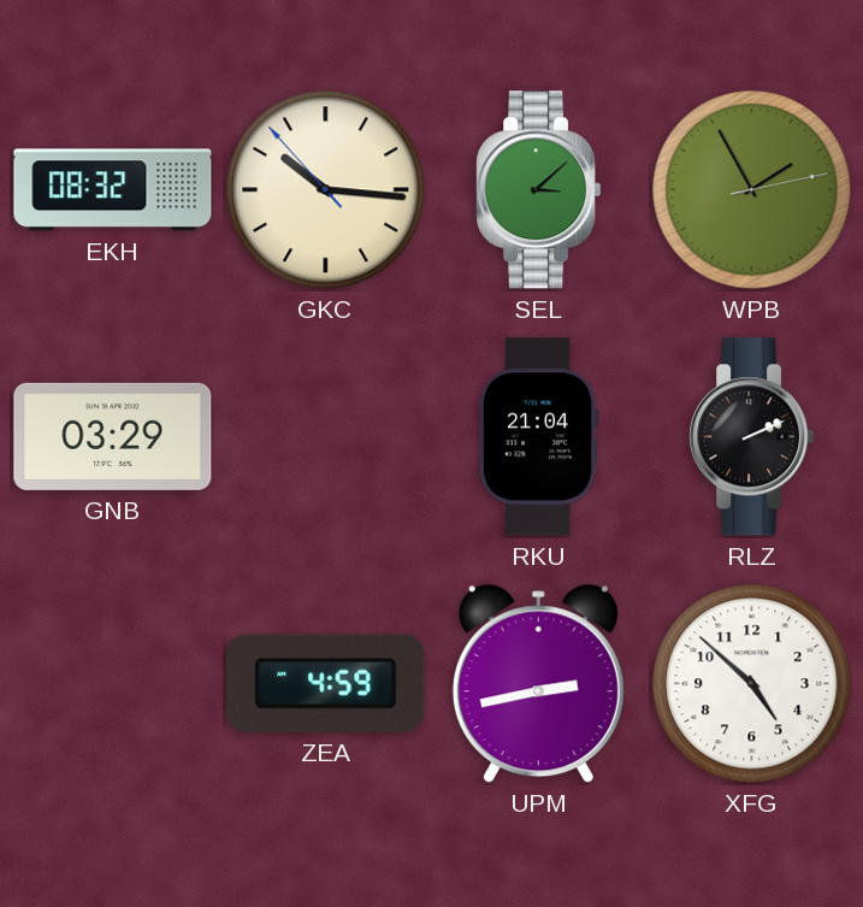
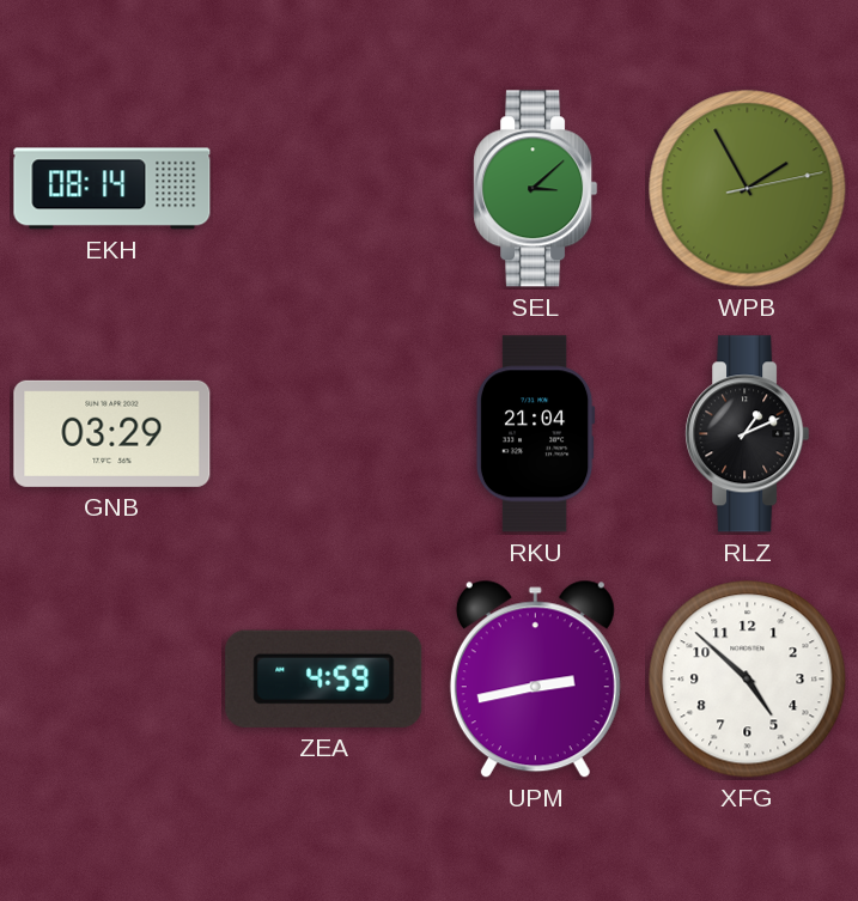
EKH: 08:32 -> 08:14
GKC: 10:15 -> none
RLZ: 2:11 -> 1:11
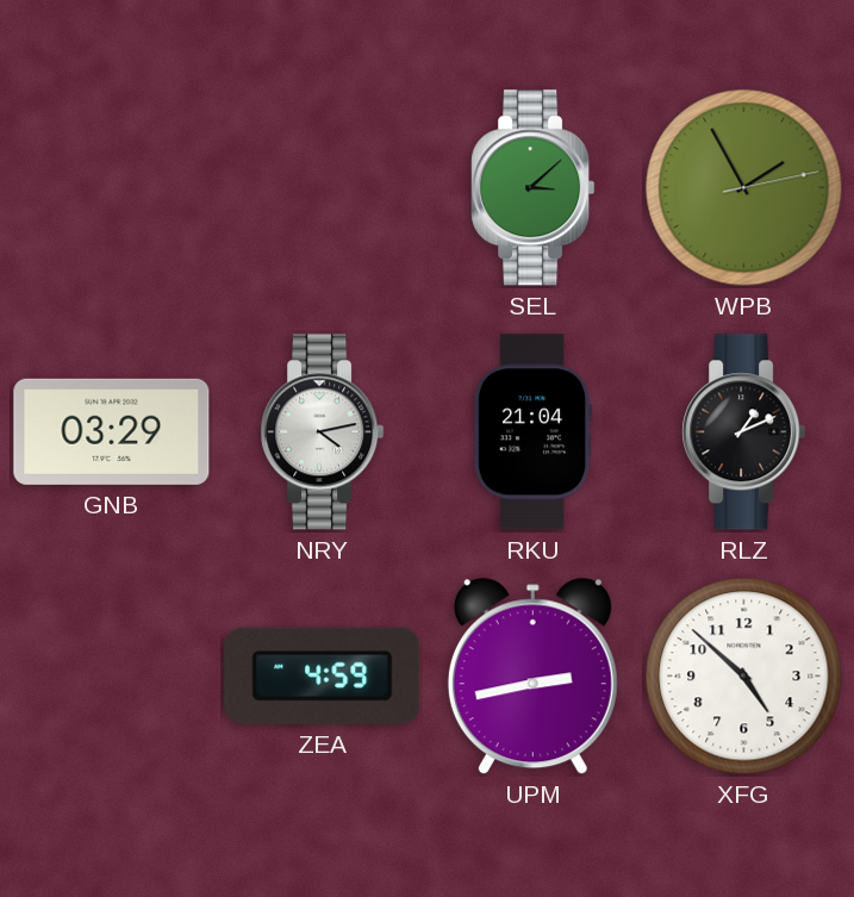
EKH: 08:14 -> none
NRY: none -> 4:13
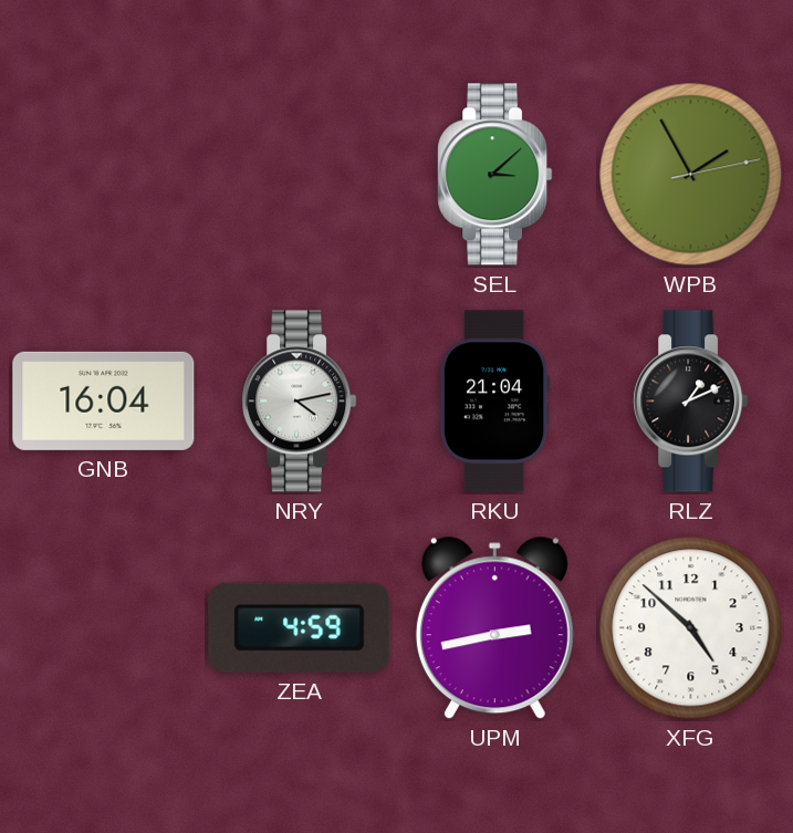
GNB: 03:29 -> 16:04
